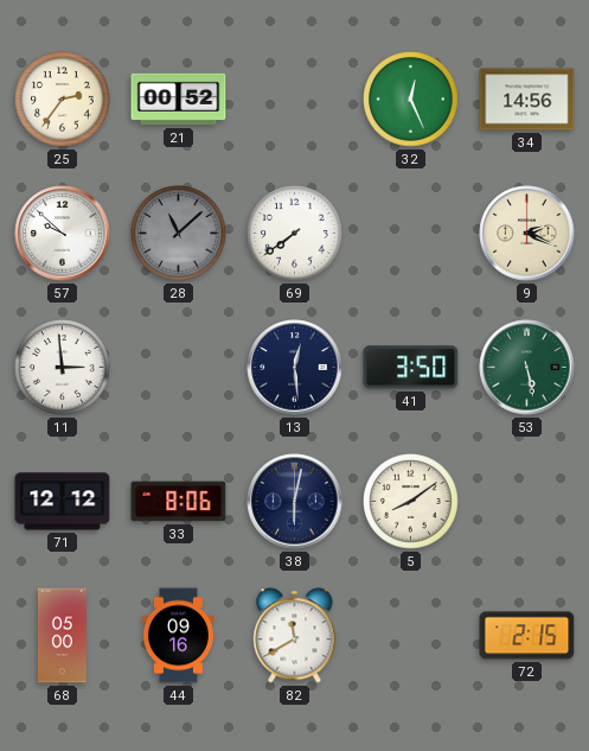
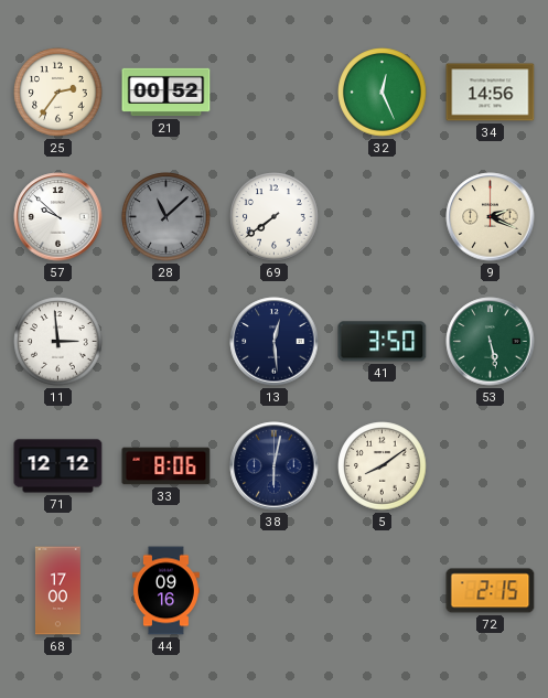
68: 05:00 -> 17:00
82: 11:40 -> none
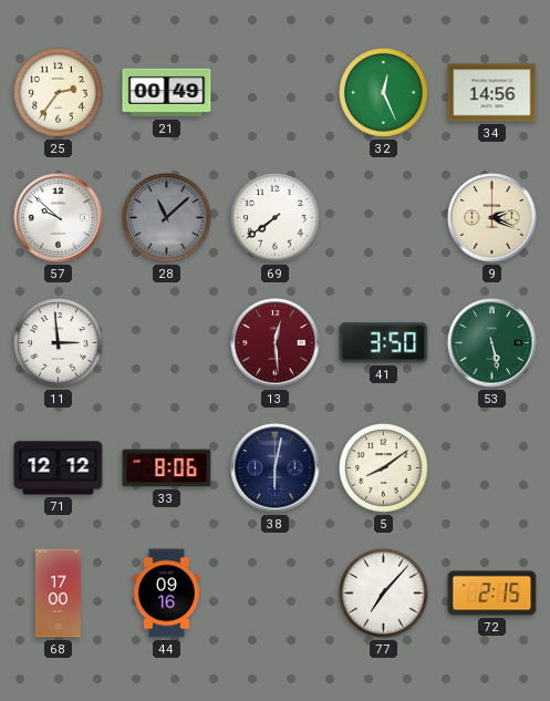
21: 00:52 -> 00:49
13 dial: navy -> burgundy
77: none -> 7:07
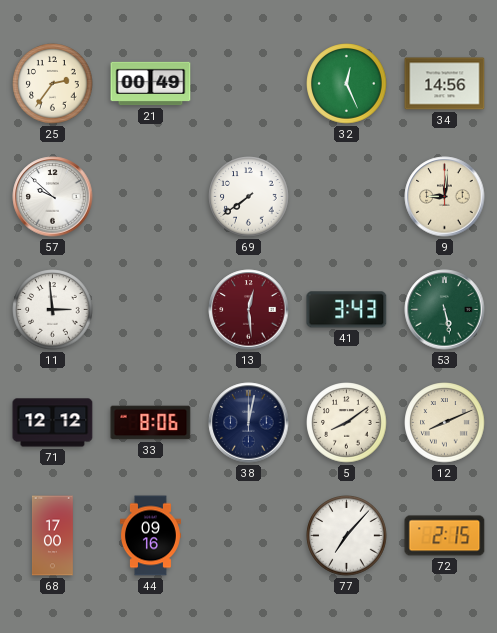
28: 11:08 -> none
9: 2:19 -> 9:01
41: 3:50 -> 3:43
38: 6:02 -> 12:02
12: none -> 8:11
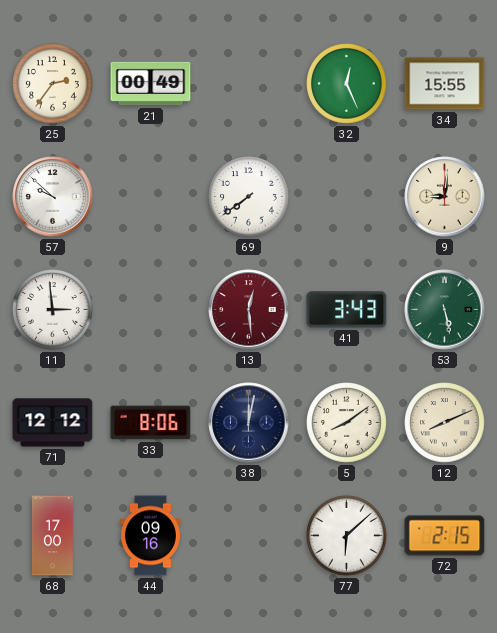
34: 14:56 -> 15:55
77: 7:07 -> 6:08
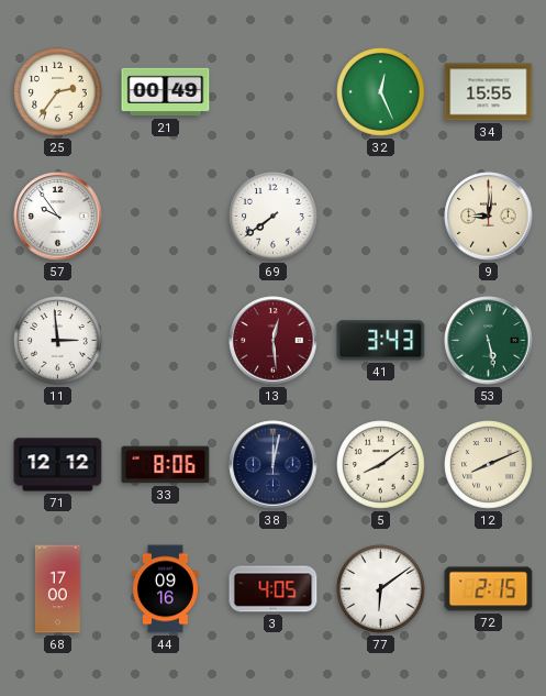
57: 9:52 -> 9:54
3: none -> 4:05
77: 6:08 -> 6:09
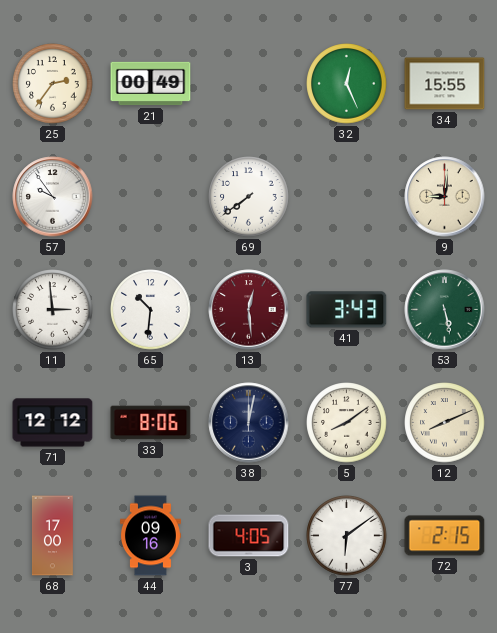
65: none -> 10:31
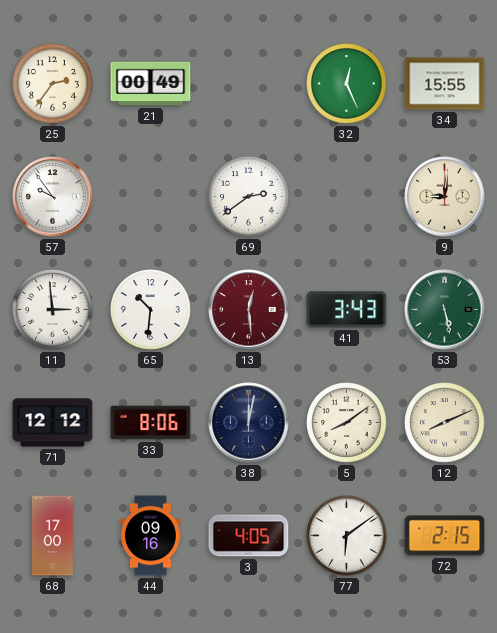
69: 7:39 -> 2:39
